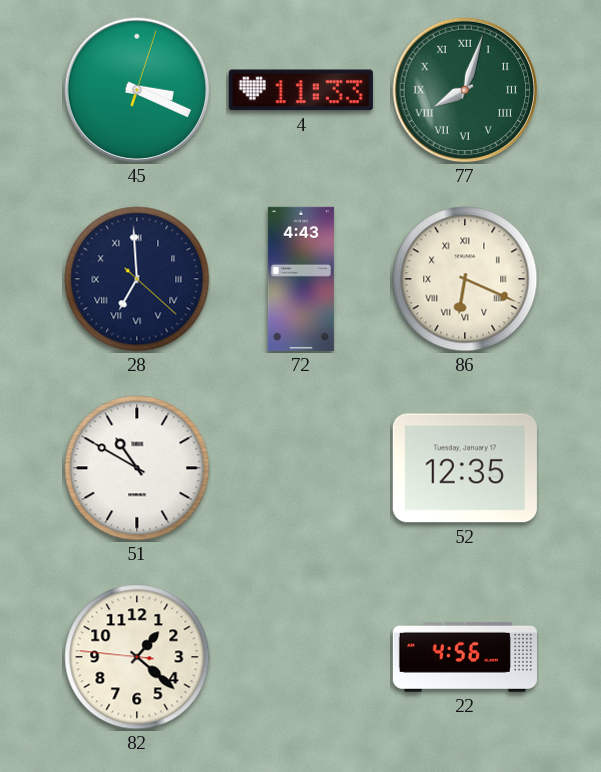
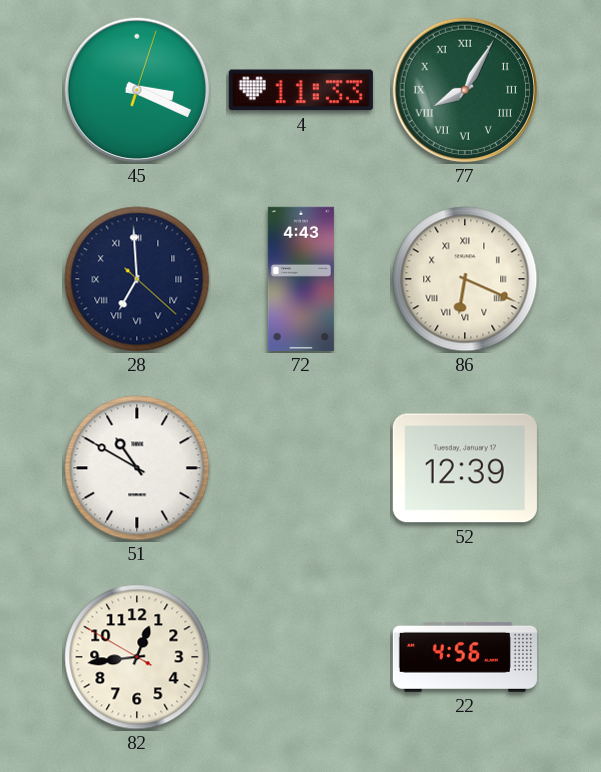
77: 8:03 -> 8:05
52: 12:35 -> 12:39
82: 1:21 -> 12:43
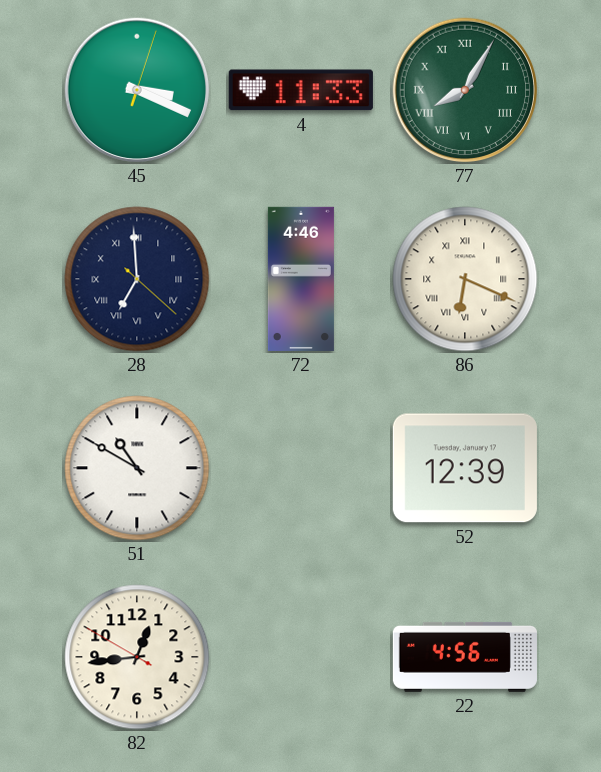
72: 4:43 -> 4:46
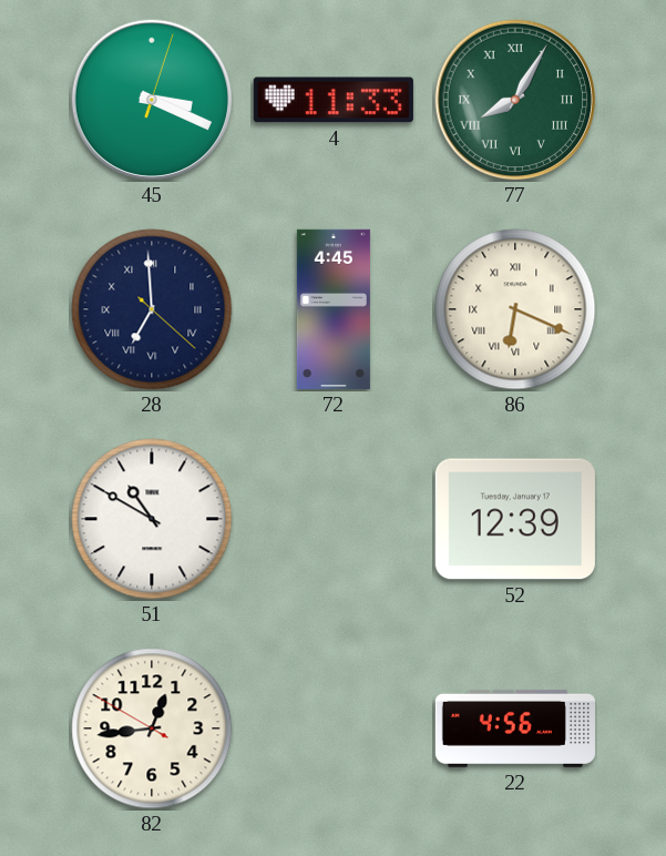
72: 4:46 -> 4:45
